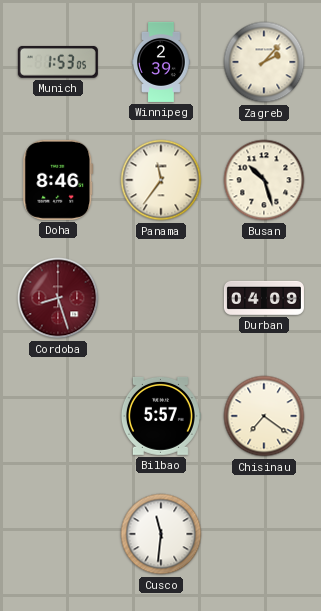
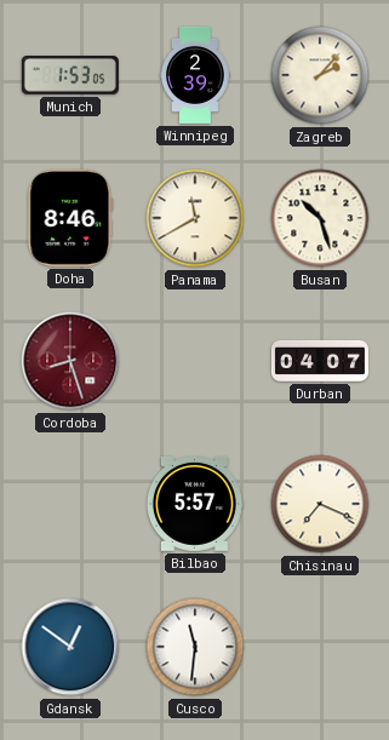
Panama: 11:36 -> 11:40
Durban: 04:09 -> 04:07
Chisinau: 7:21 -> 7:19
Gdansk: none -> 12:51
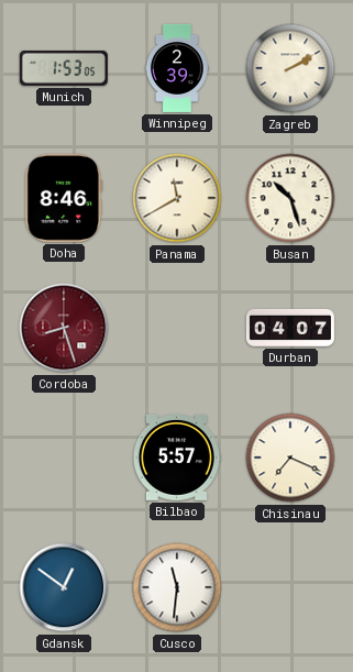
Zagreb: 2:07 -> 2:10
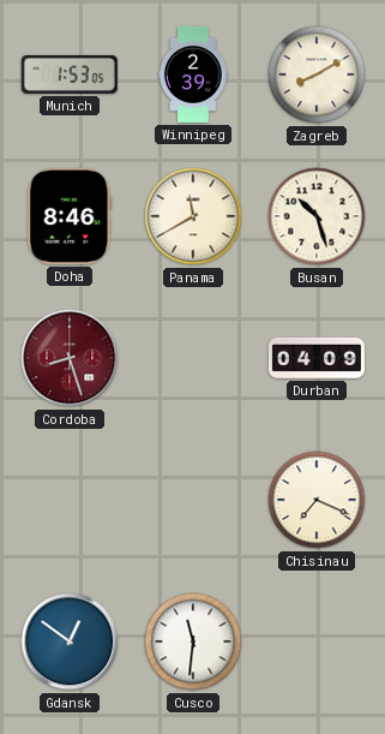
Zagreb: 2:10 -> 8:10
Durban: 04:07 -> 04:09
Bilbao: 5:57 -> none
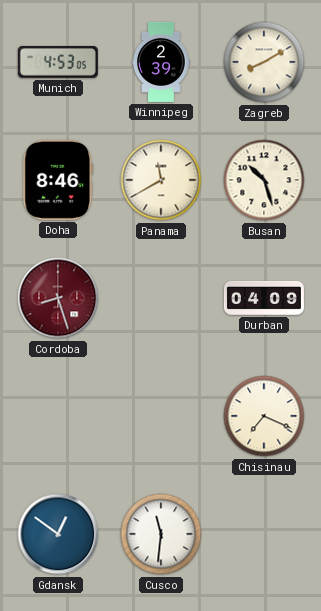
Munich: 1:53 -> 4:53
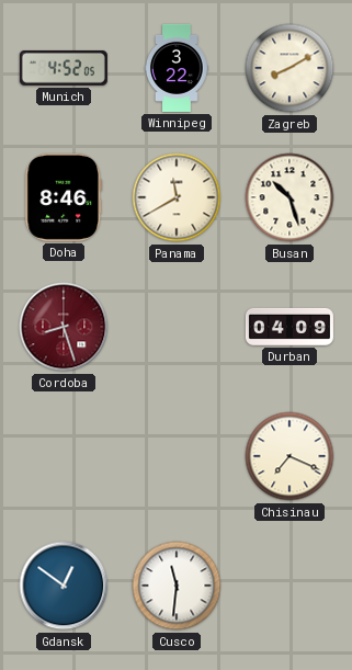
Munich: 4:53 -> 4:52
Winnipeg: 2:39 -> 3:22
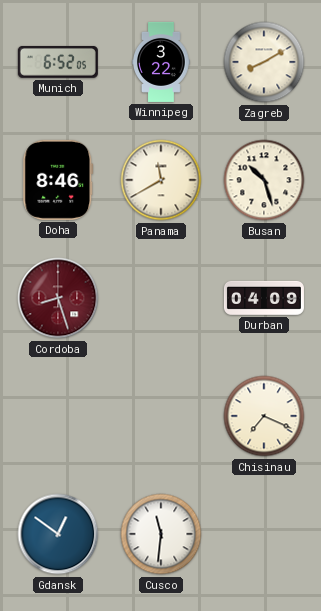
Munich: 4:52 -> 6:52
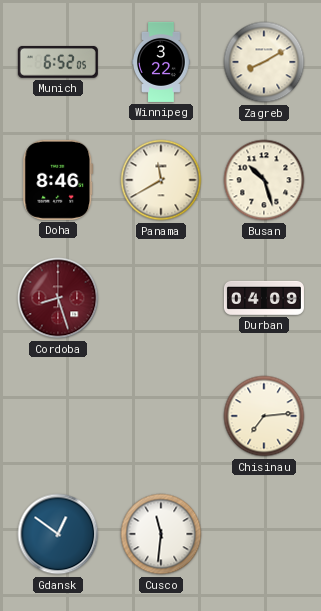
Chisinau: 7:19 -> 7:14
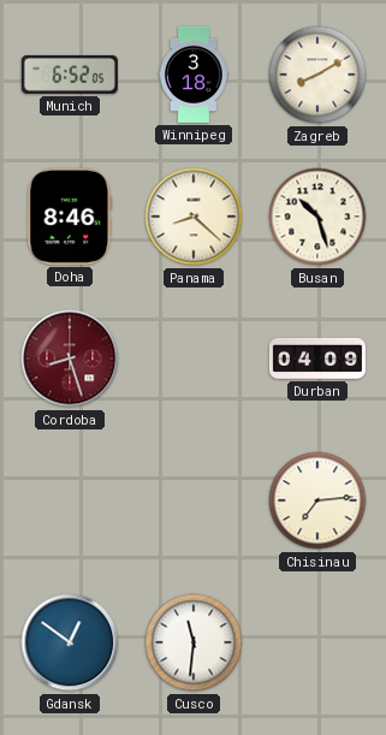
Winnipeg: 3:22 -> 3:18
Panama: 11:40 -> 8:22
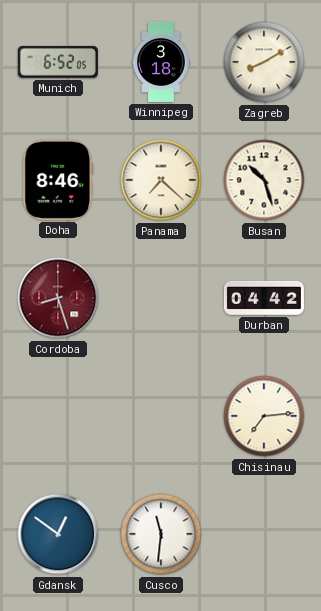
Panama: 8:22 -> 7:22
Durban: 04:09 -> 04:42
